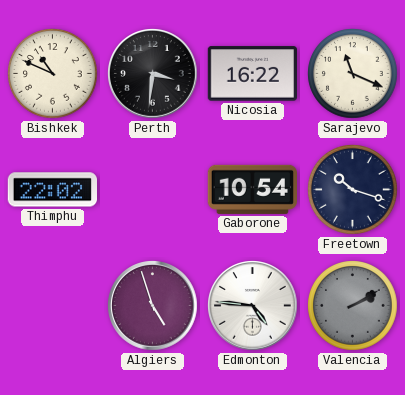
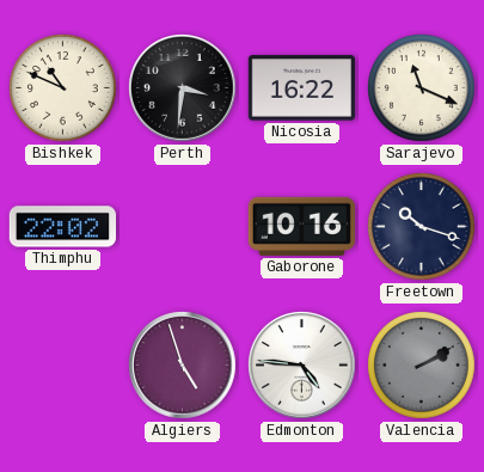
Gaborone: 10:54 -> 10:16
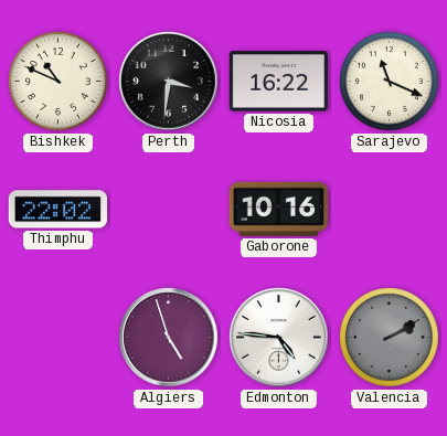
Freetown: 10:18 -> none
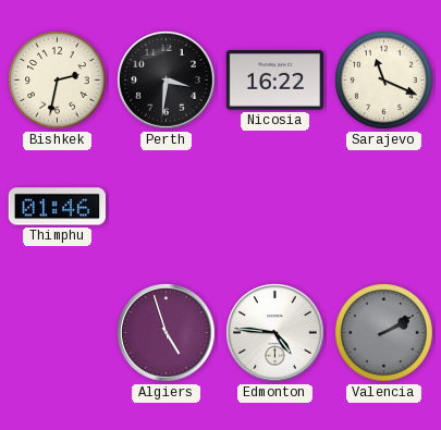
Bishkek: 10:49 -> 2:32
Thimphu: 22:02 -> 01:46
Gaborone: 10:16 -> none
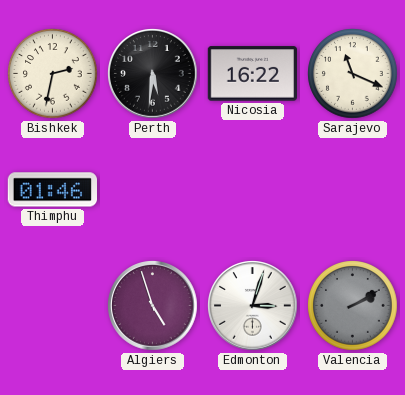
Perth: 3:31 -> 5:31
Edmonton: 4:46 -> 3:03
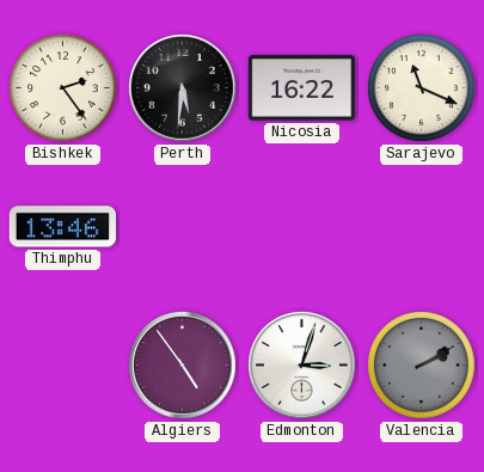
Bishkek: 2:32 -> 2:24
Thimphu: 01:46 -> 13:46
Algiers: 4:57 -> 4:54
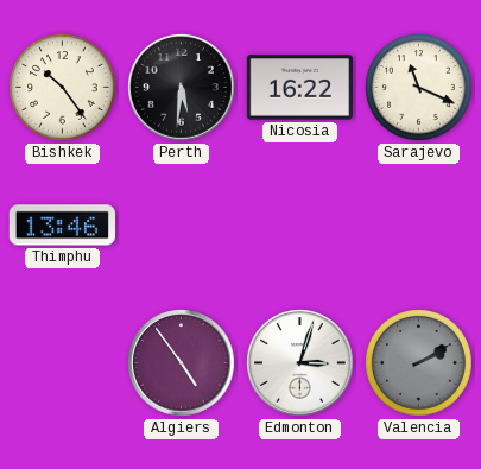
Bishkek: 2:24 -> 10:24
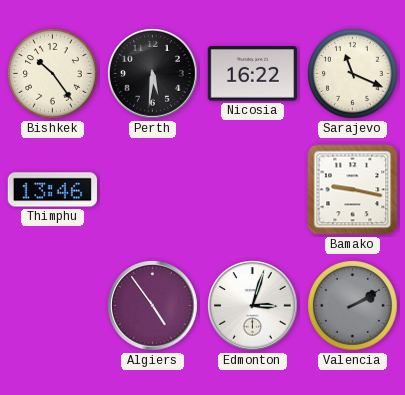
Bamako: none -> 9:17
